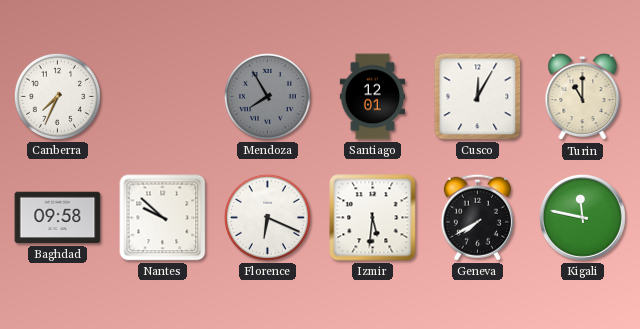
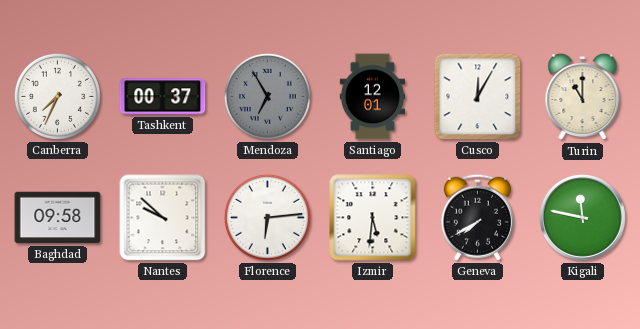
Tashkent: none -> 00:37
Mendoza: 7:55 -> 6:55
Florence: 6:19 -> 6:14
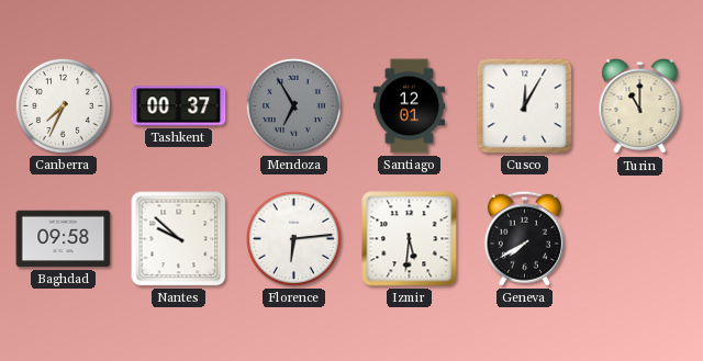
Kigali: 11:47 -> none
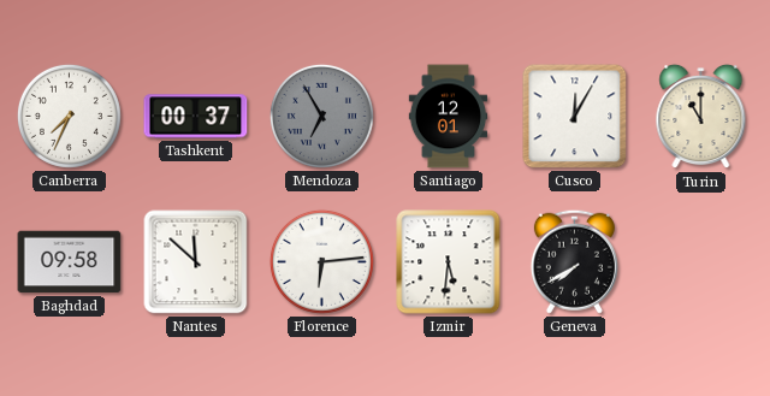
Nantes: 9:52 -> 11:52
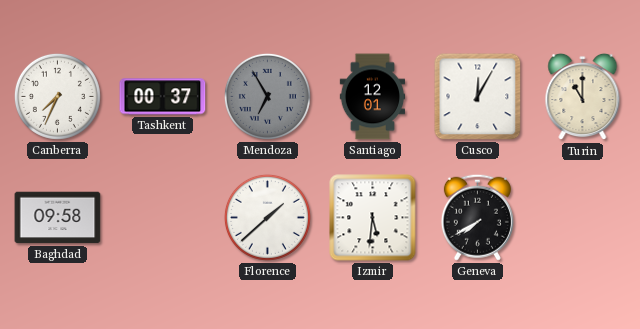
Nantes: 11:52 -> none
Florence: 6:14 -> 1:38
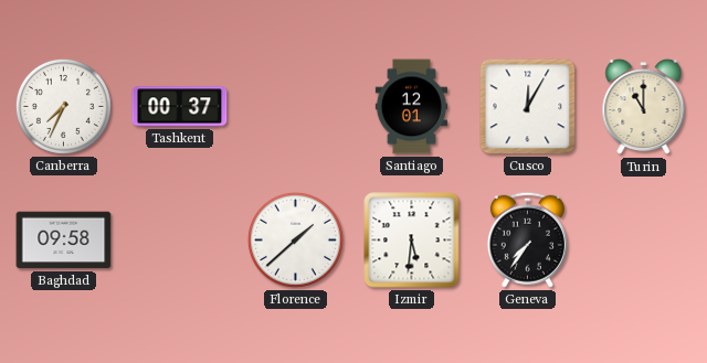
Mendoza: 6:55 -> none
Geneva: 7:40 -> 7:36
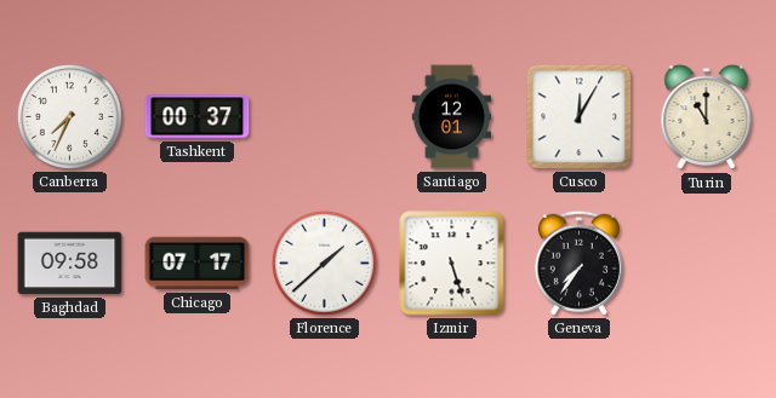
Chicago: none -> 07:17
Izmir: 5:31 -> 5:27
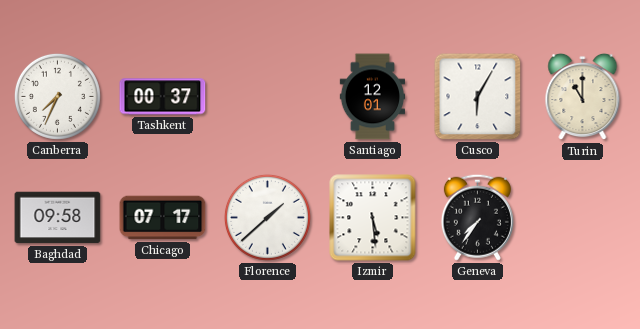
Cusco: 12:05 -> 6:05
Izmir: 5:27 -> 5:29
